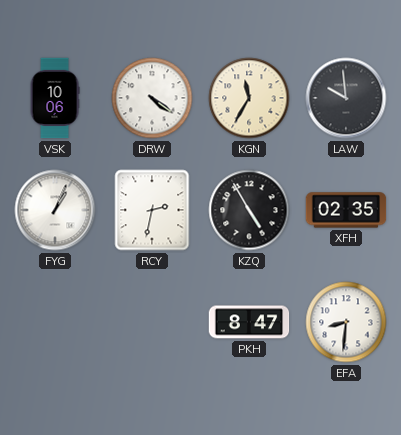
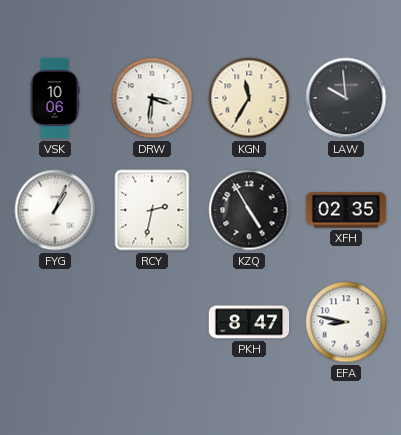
DRW: 4:21 -> 3:31
EFA: 8:31 -> 8:47
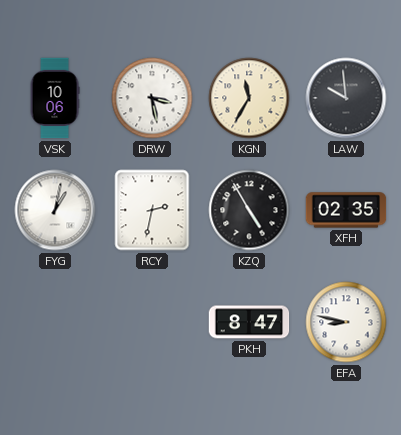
DRW: 3:31 -> 3:28
FYG: 1:04 -> 1:02
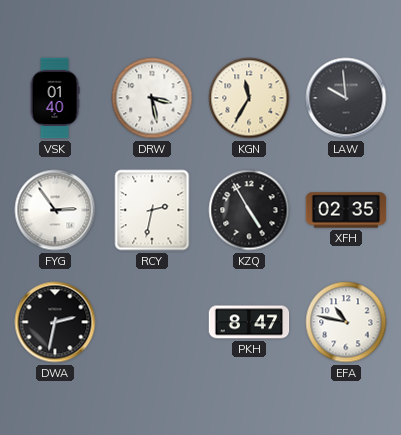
VSK: 10:06 -> 01:40
FYG: 1:02 -> 2:54
DWA: none -> 2:32
EFA: 8:47 -> 10:47
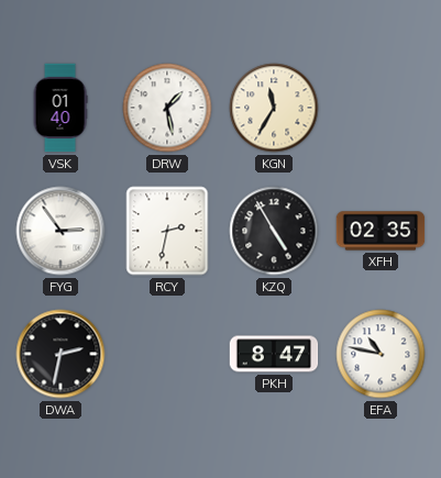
DRW: 3:28 -> 1:28
LAW: 9:59 -> none
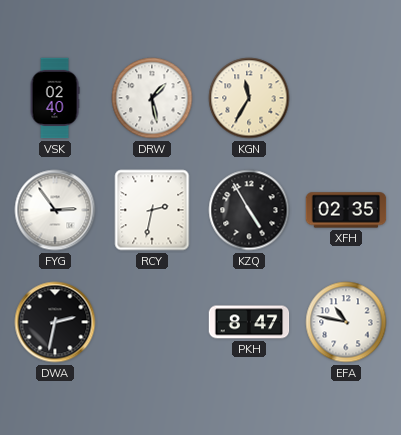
VSK: 01:40 -> 02:40
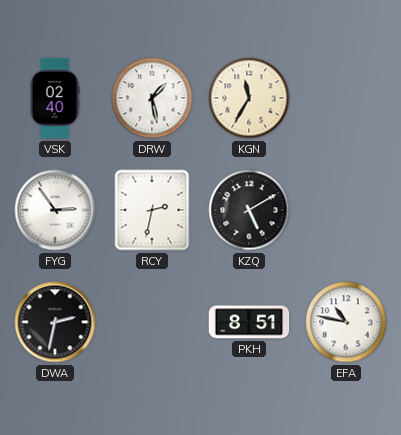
KZQ: 4:55 -> 5:10
XFH: 02:35 -> none
PKH: 8:47 -> 8:51
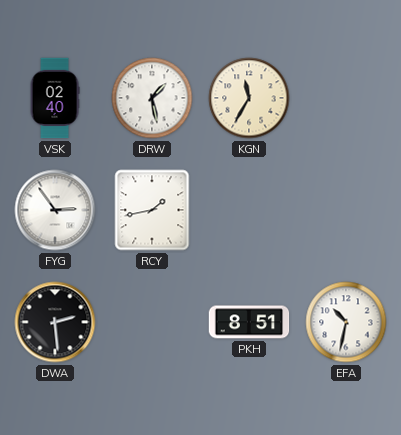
RCY: 2:32 -> 1:43
KZQ: 5:10 -> none
DWA: 2:32 -> 2:29
EFA: 10:47 -> 10:32
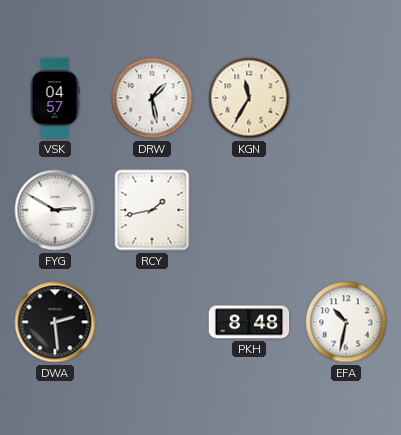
VSK: 02:40 -> 04:57
FYG: 2:54 -> 2:50
PKH: 8:51 -> 8:48
